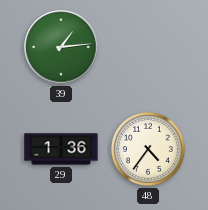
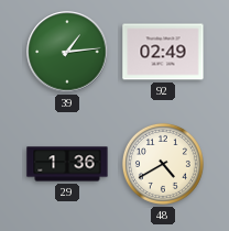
92: none -> 02:49
48: 4:36 -> 4:40
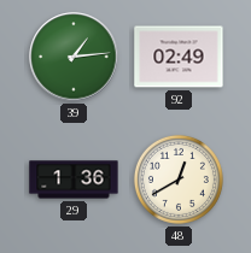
48: 4:40 -> 12:40
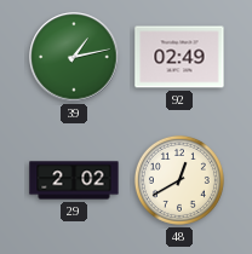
39: 1:14 -> 1:13
29: 1:36 -> 2:02
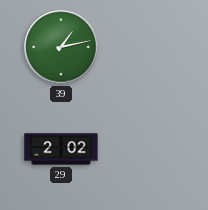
92: 02:49 -> none
48: 12:40 -> none
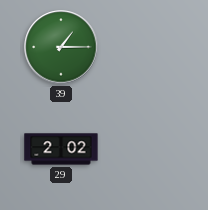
39: 1:13 -> 1:15
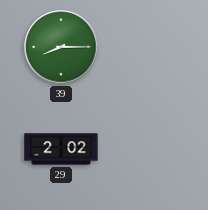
39: 1:15 -> 8:15
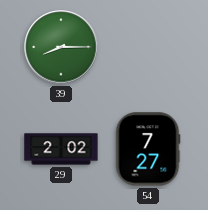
54: none -> 7:27
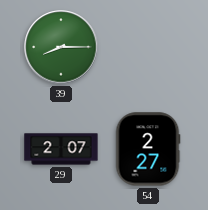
29: 2:02 -> 2:07
54: 7:27 -> 2:27
